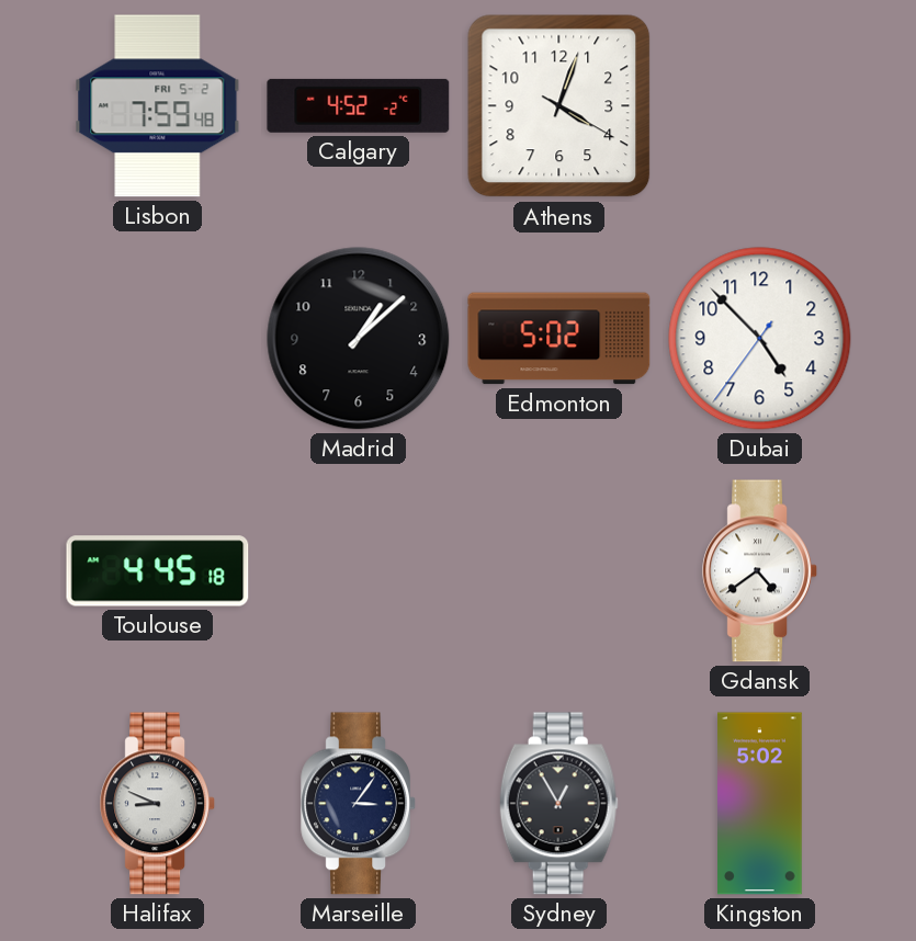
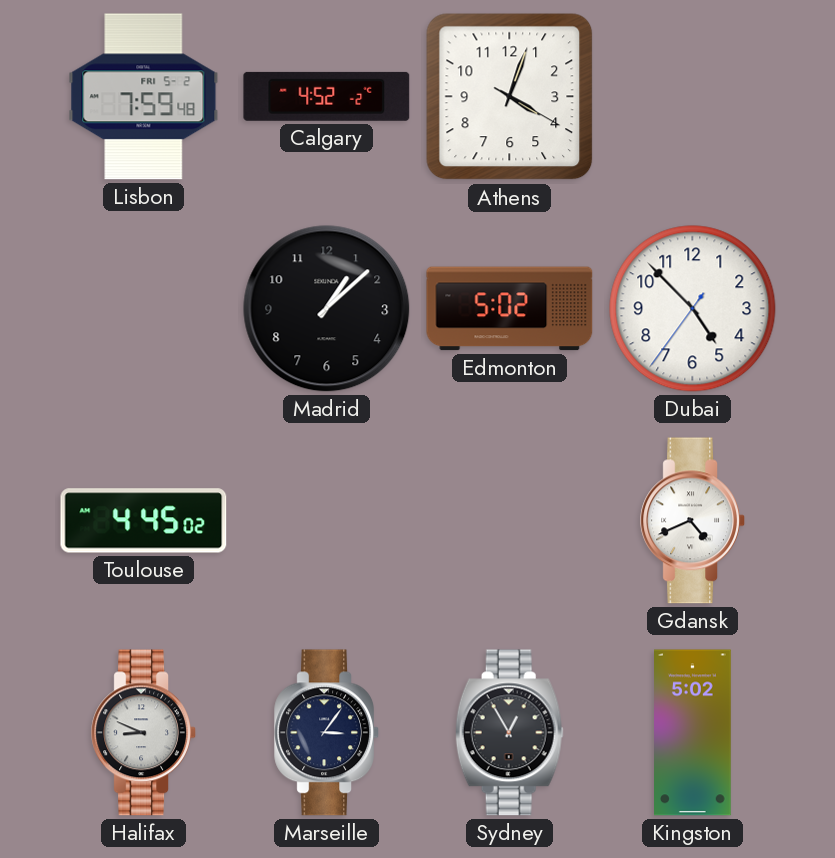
Toulouse: 4:45:18 -> 4:45:02
Gdansk: 4:39 -> 4:41
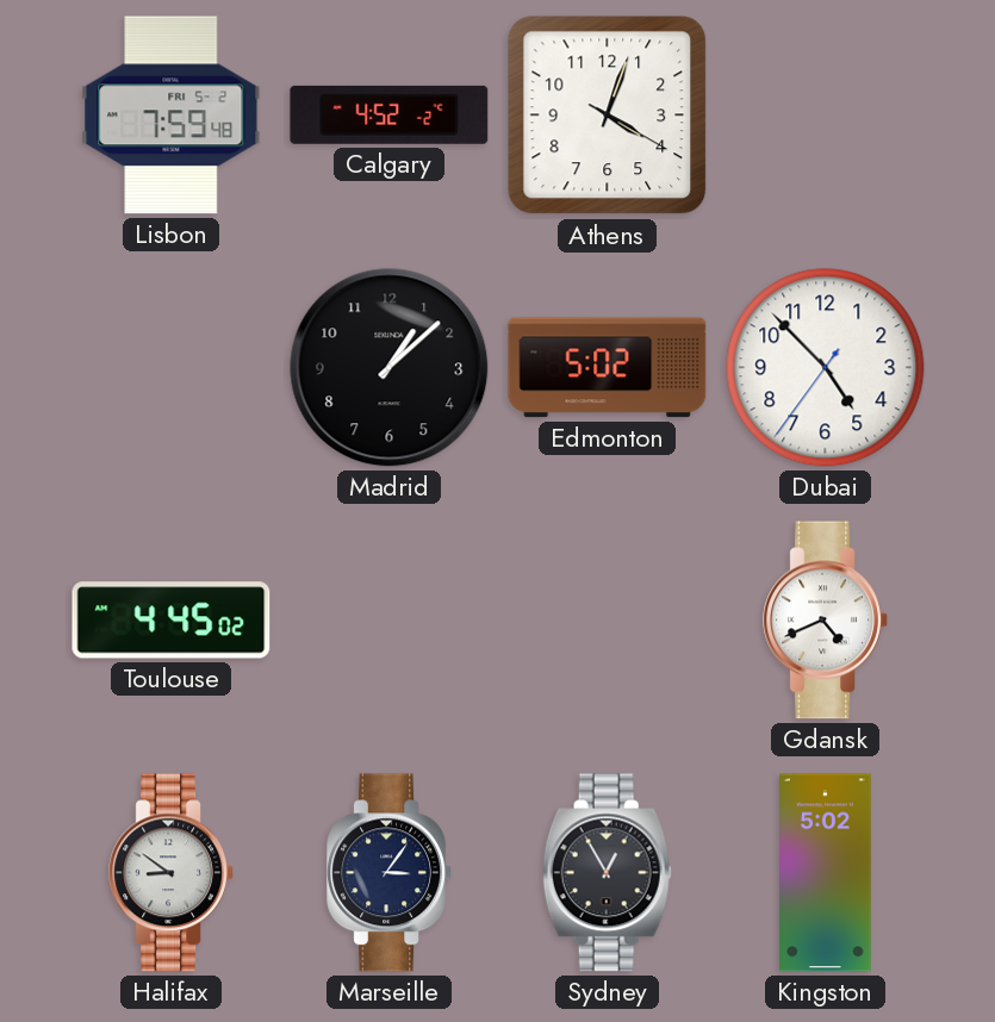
Halifax: 8:49 -> 8:51
